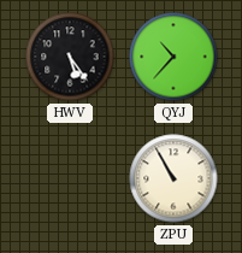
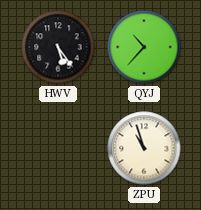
ZPU: 10:55 -> 10:57
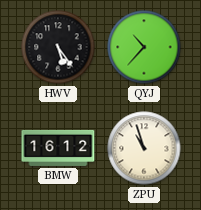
BMW: none -> 16:12
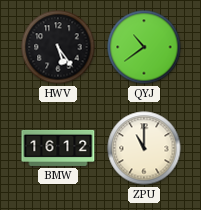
QYJ: 10:37 -> 10:39
ZPU: 10:57 -> 11:00
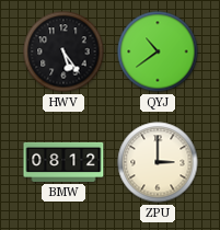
BMW: 16:12 -> 08:12
ZPU: 11:00 -> 3:00
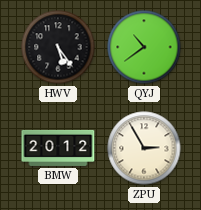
BMW: 08:12 -> 20:12
ZPU: 3:00 -> 2:55
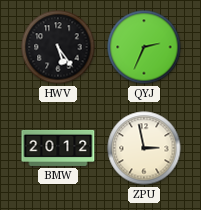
QYJ: 10:39 -> 2:34
ZPU: 2:55 -> 2:58
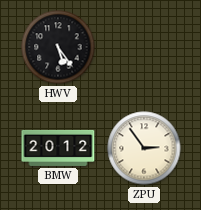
QYJ: 2:34 -> none
ZPU: 2:58 -> 2:54
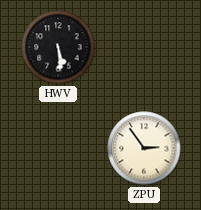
HWV: 5:24 -> 5:29
BMW: 20:12 -> none
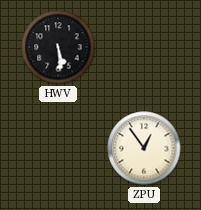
ZPU: 2:54 -> 12:54
